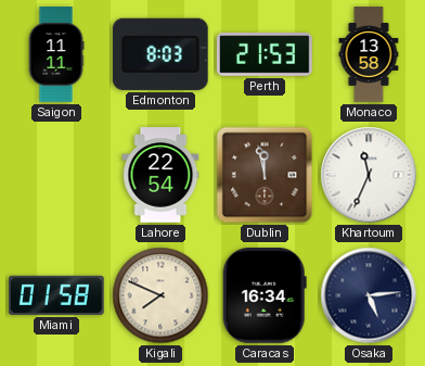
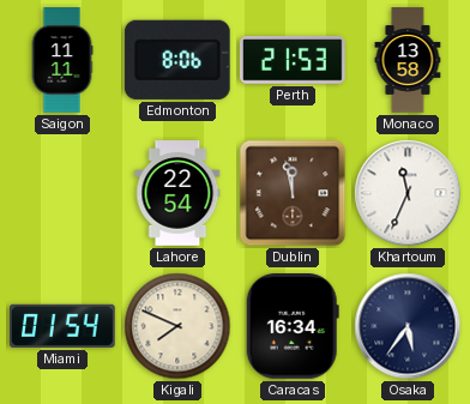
Edmonton: 8:03 -> 8:06
Miami: 01:58 -> 01:54
Osaka: 5:14 -> 5:36
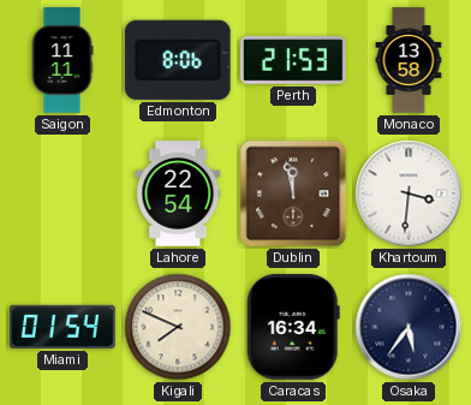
Khartoum: 11:34 -> 3:31
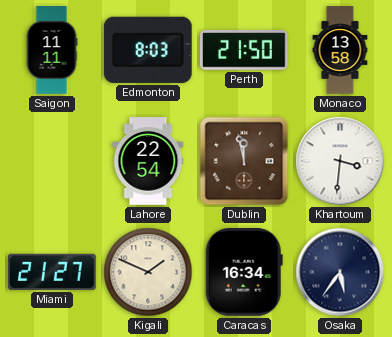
Edmonton: 8:06 -> 8:03
Perth: 21:53 -> 21:50
Miami: 01:54 -> 21:27
Kigali: 7:49 -> 1:49
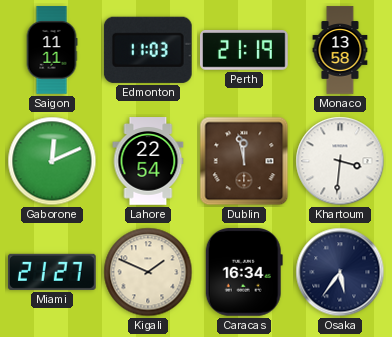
Edmonton: 8:03 -> 11:03
Perth: 21:50 -> 21:19
Gaborone: none -> 12:11
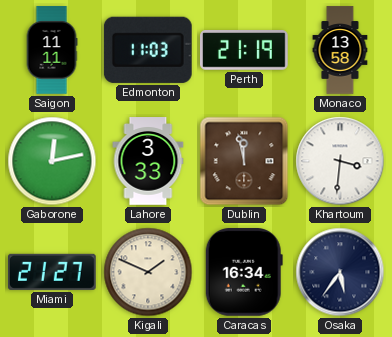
Gaborone: 12:11 -> 12:13
Lahore: 22:54 -> 3:33
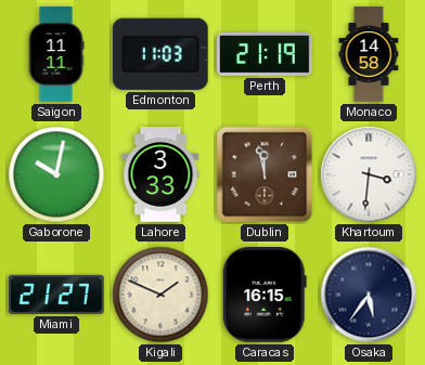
Monaco: 13:58 -> 14:58
Gaborone: 12:13 -> 10:02
Caracas: 16:34 -> 16:15
